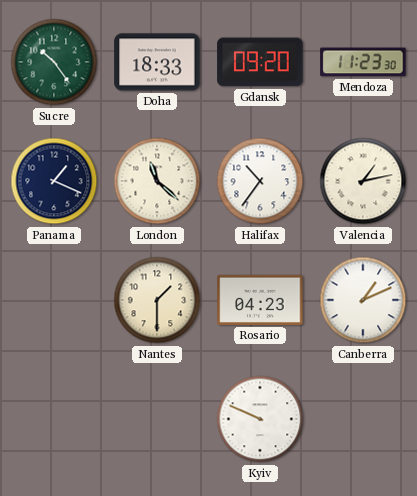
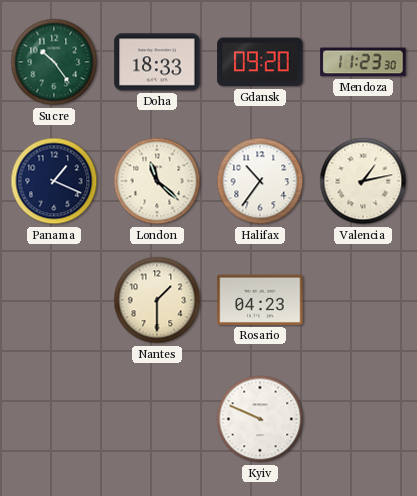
Canberra: 1:11 -> none
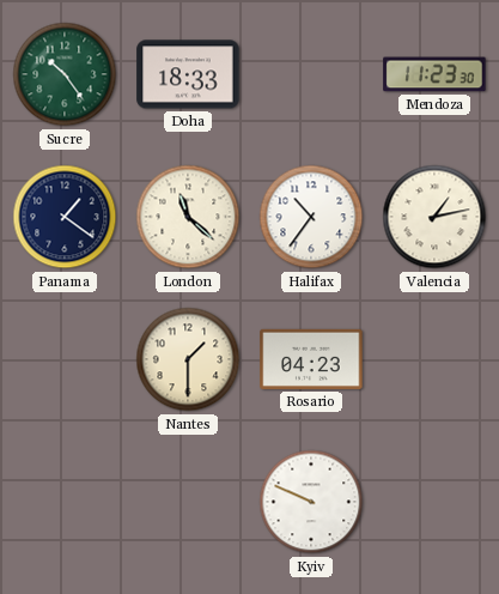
Gdansk: 09:20 -> none
Panama: 1:19 -> 1:21
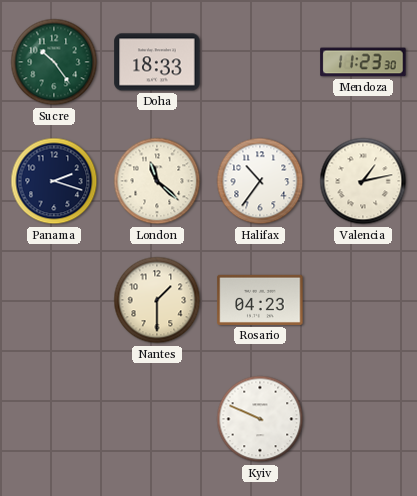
Panama: 1:21 -> 2:18
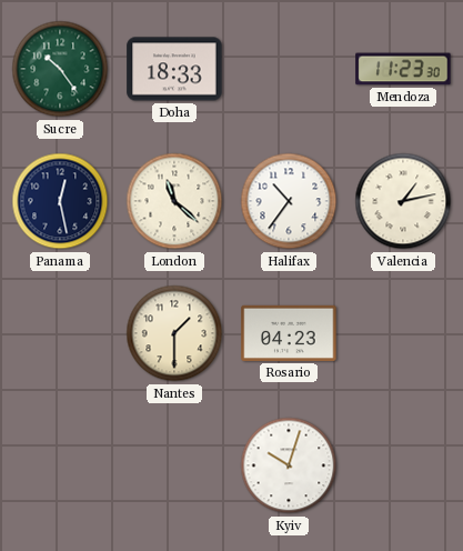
Panama: 2:18 -> 12:28
Kyiv: 9:49 -> 10:03
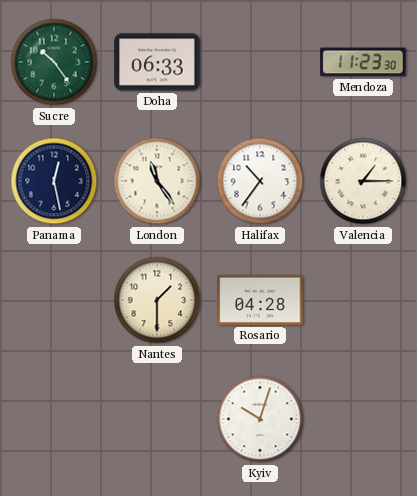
Doha: 18:33 -> 06:33
London: 11:22 -> 11:24
Valencia: 1:13 -> 1:15
Rosario: 04:23 -> 04:28
